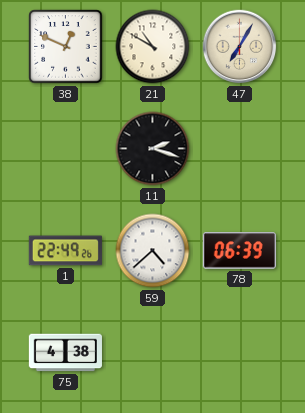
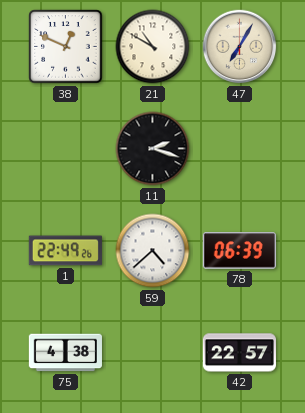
42: none -> 22:57
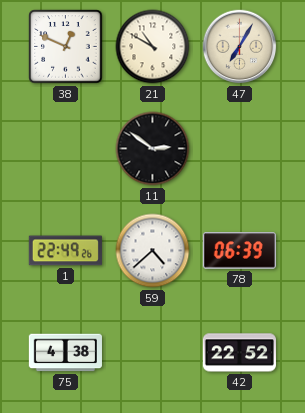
11: 2:18 -> 2:51
42: 22:57 -> 22:52
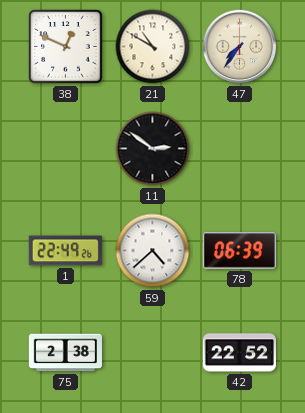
47: 7:05 -> 7:36
75: 4:38 -> 2:38
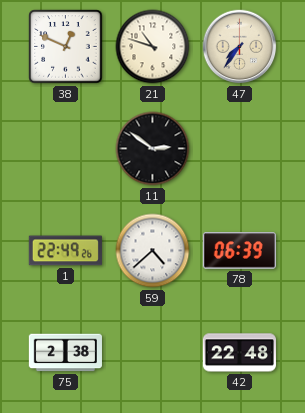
21: 10:50 -> 10:48
42: 22:52 -> 22:48
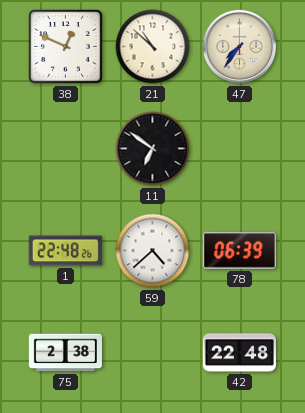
21: 10:48 -> 10:52
11: 2:51 -> 6:51
1: 22:49 -> 22:48
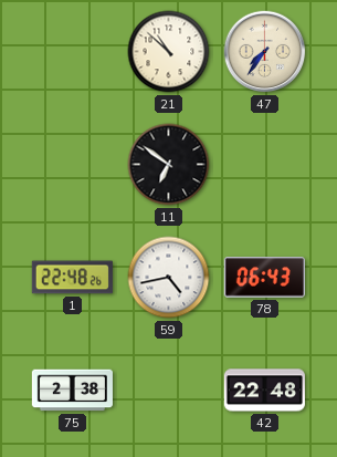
38: 12:49 -> none
59: 4:38 -> 4:43
78: 06:39 -> 06:43
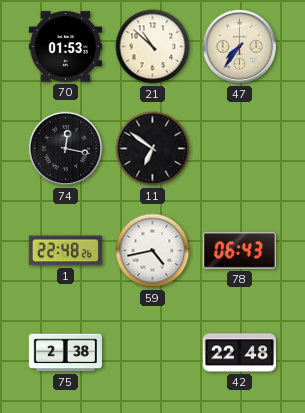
70: none -> 01:53
74: none -> 12:17
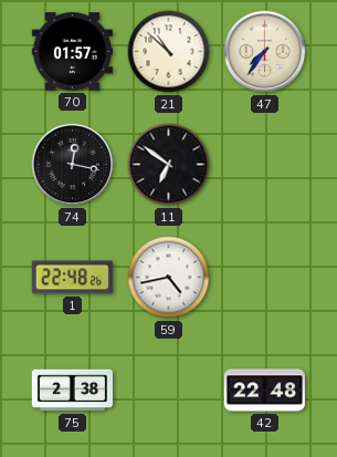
70: 01:53 -> 01:57
78: 06:43 -> none
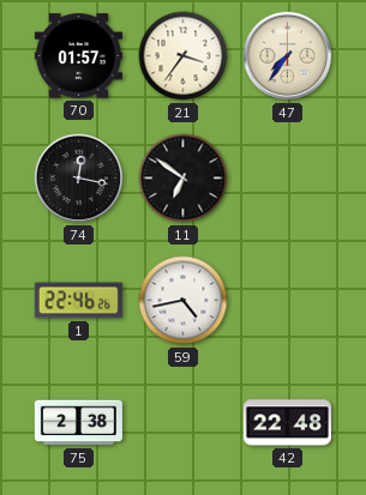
21: 10:52 -> 3:36
1: 22:48 -> 22:46
